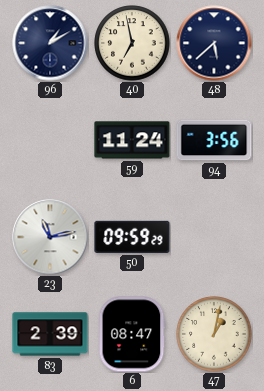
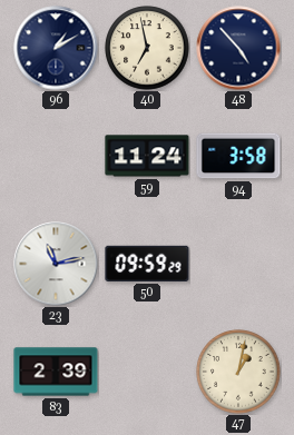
48: 5:38 -> 4:53
94: 3:56 -> 3:58
6: 08:47 -> none
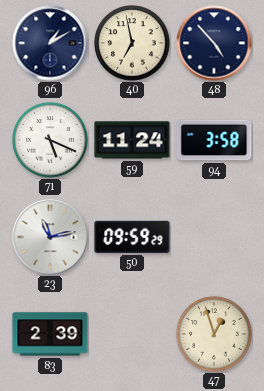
71: none -> 5:19
47: 1:02 -> 12:57
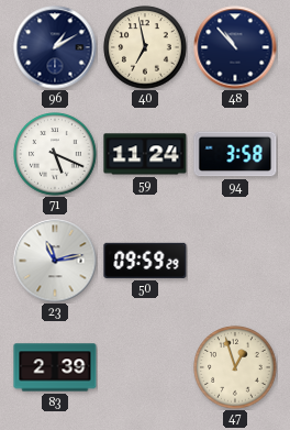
48: 4:53 -> 10:53
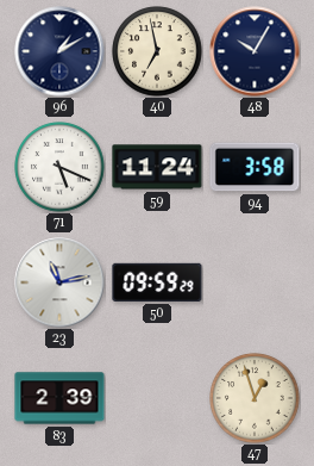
48: 10:53 -> 10:05
